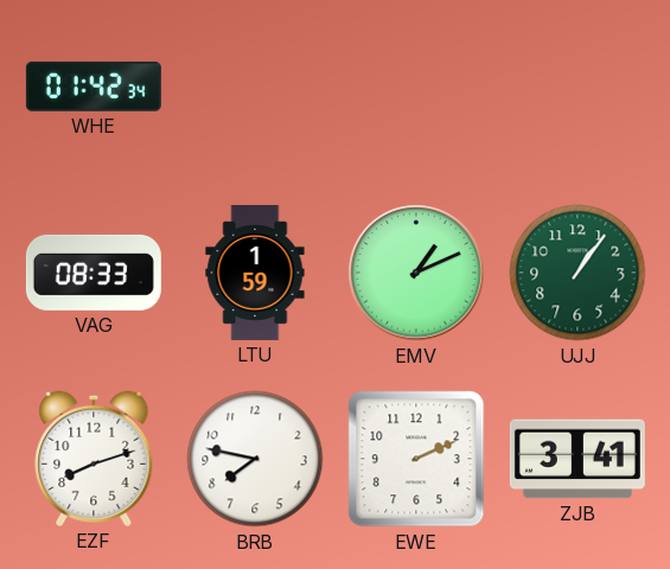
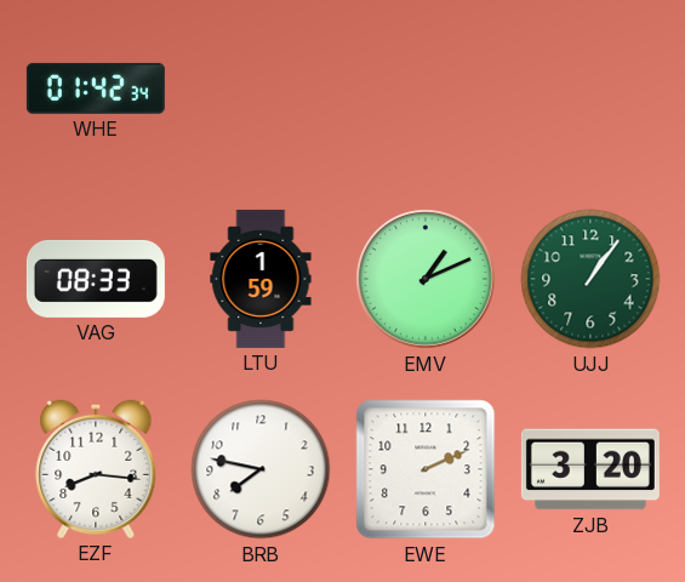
EZF: 8:12 -> 8:16
ZJB: 3:41 -> 3:20
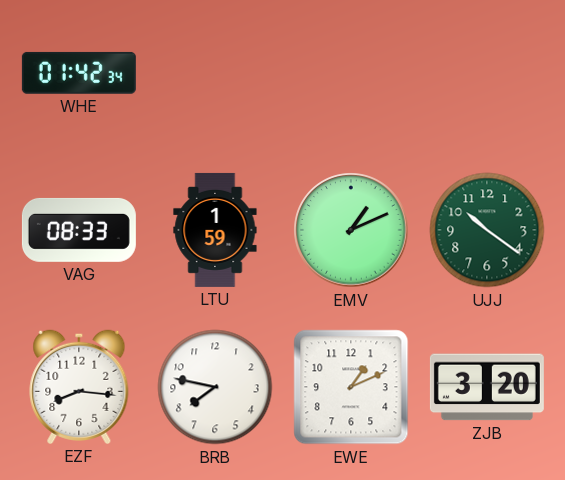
UJJ: 1:06 -> 10:21
EWE: 2:11 -> 1:11
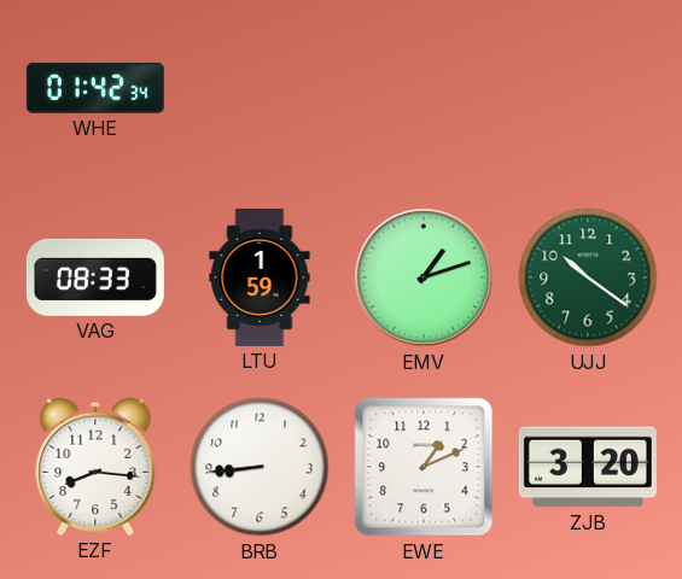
EMV: 1:11 -> 1:12
BRB: 7:47 -> 8:44
